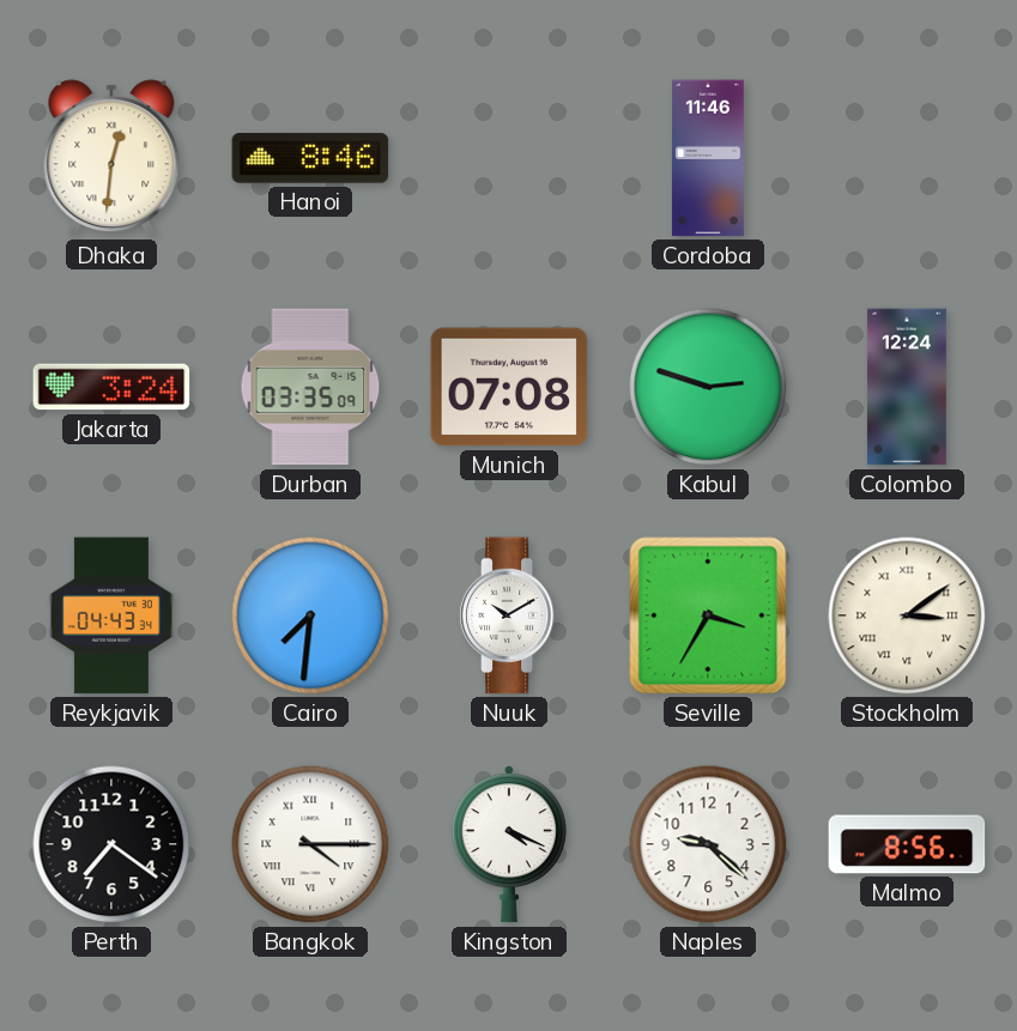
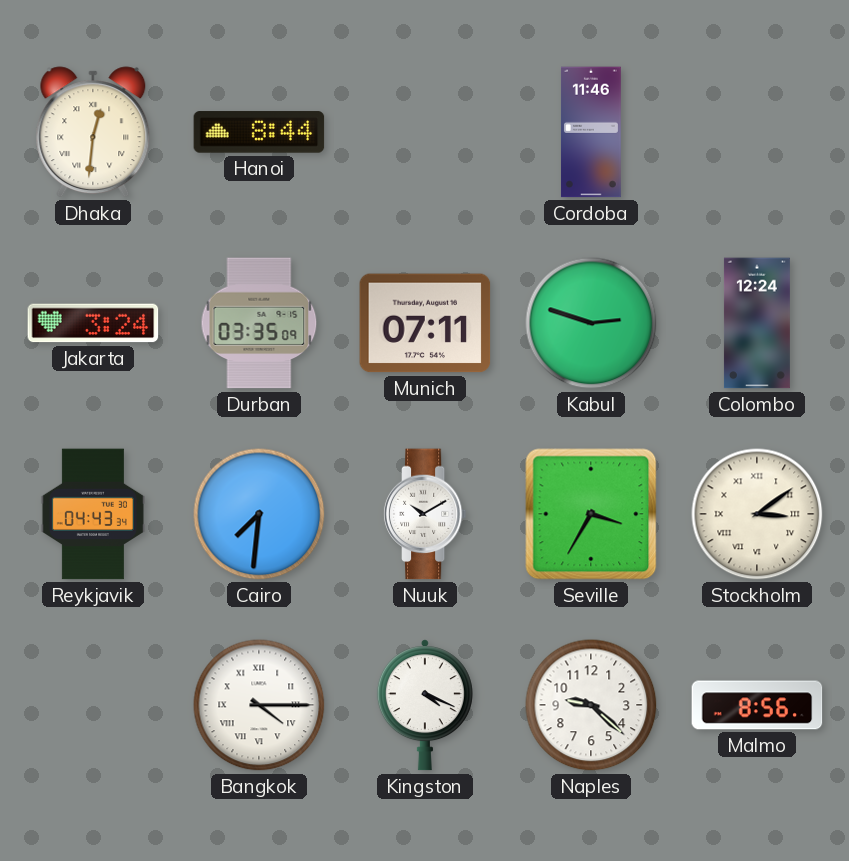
Hanoi: 8:46 -> 8:44
Munich: 07:08 -> 07:11
Perth: 7:21 -> none
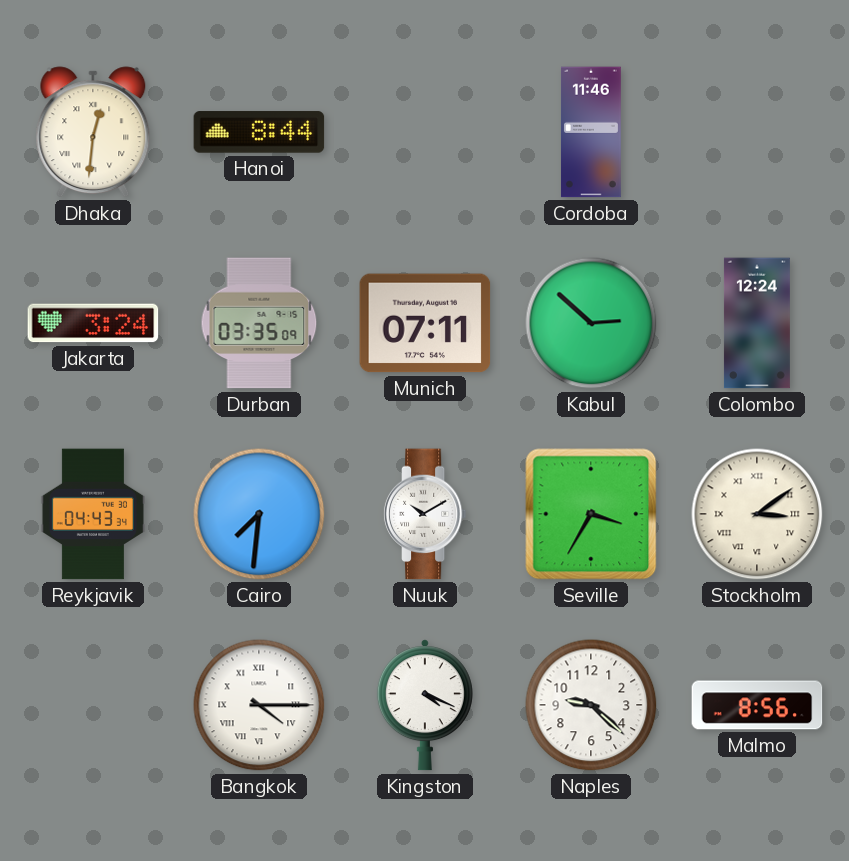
Kabul: 2:48 -> 2:52
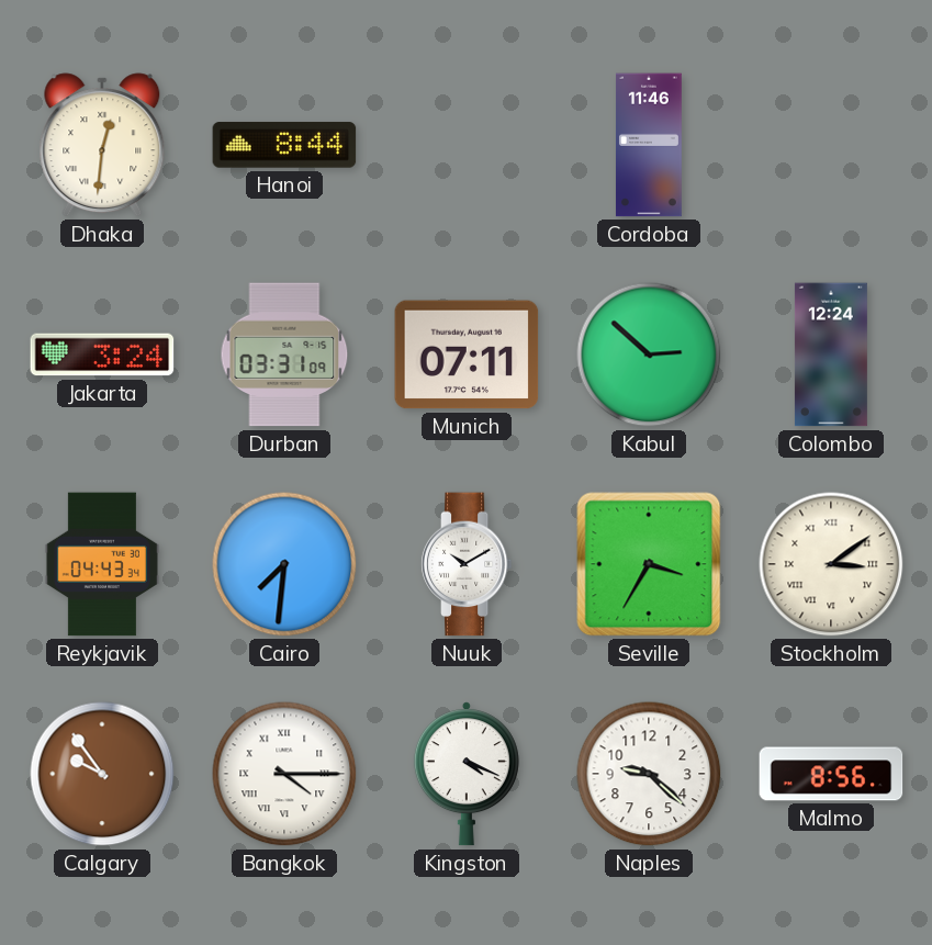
Durban: 03:35 -> 03:31
Calgary: none -> 9:54
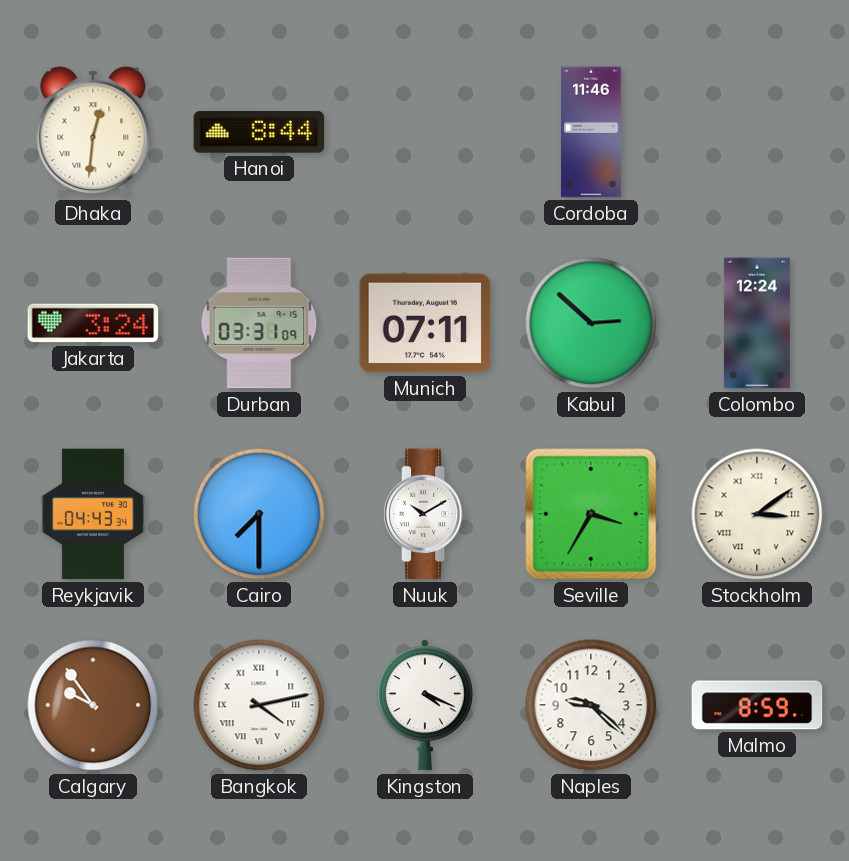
Cairo: 7:31 -> 7:30
Bangkok: 4:15 -> 4:13
Malmo: 8:56 -> 8:59
